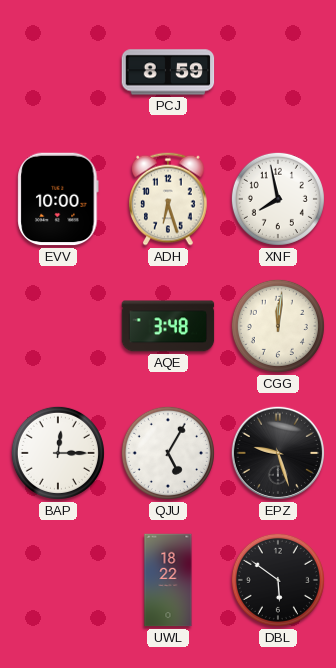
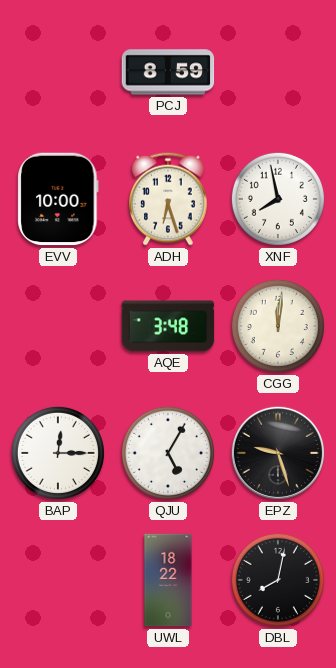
DBL: 5:51 -> 8:02
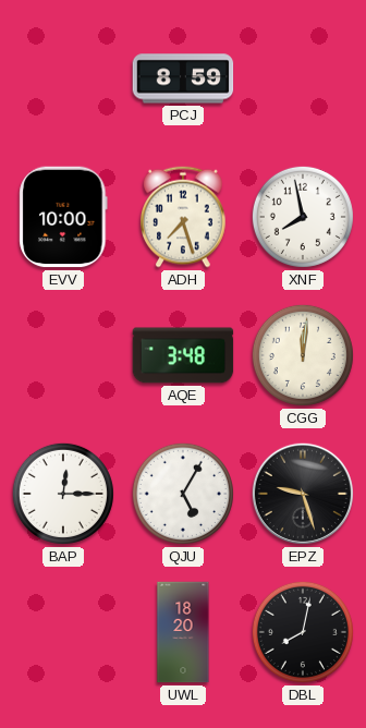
ADH: 6:27 -> 7:27
UWL: 18:22 -> 18:20
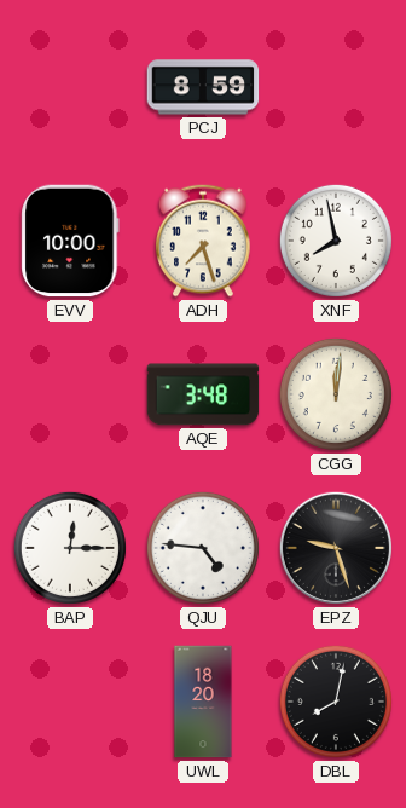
QJU: 5:05 -> 4:46
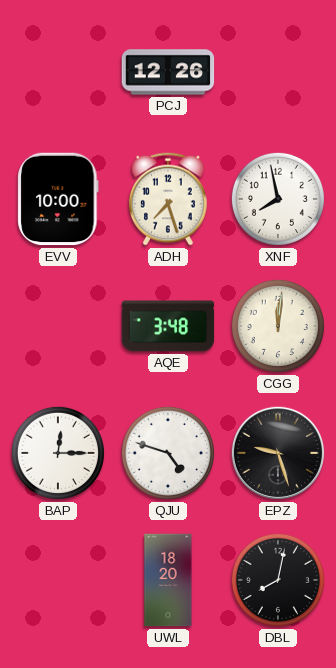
PCJ: 8:59 -> 12:26
QJU: 4:46 -> 4:48
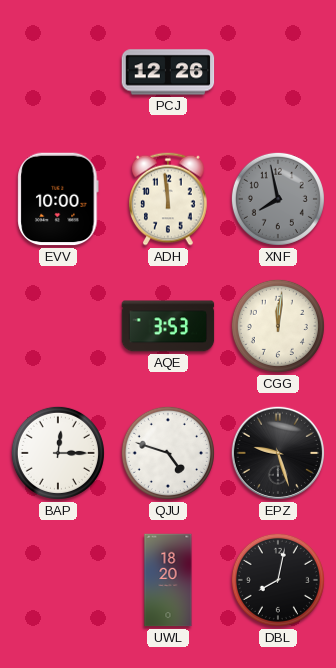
ADH: 7:27 -> 11:59
XNF dial: white -> grey
AQE: 3:48 -> 3:53
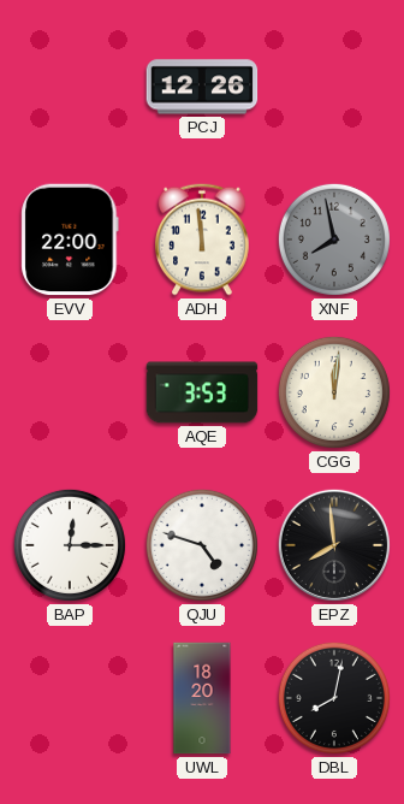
EVV: 10:00 -> 22:00
EPZ: 9:27 -> 7:59
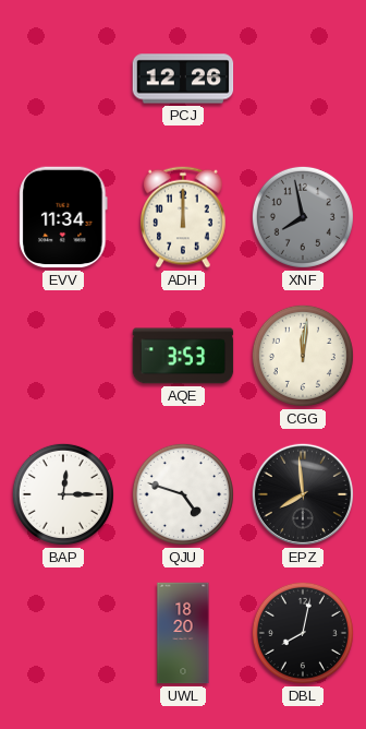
EVV: 22:00 -> 11:34
ADH: 11:59 -> 12:00
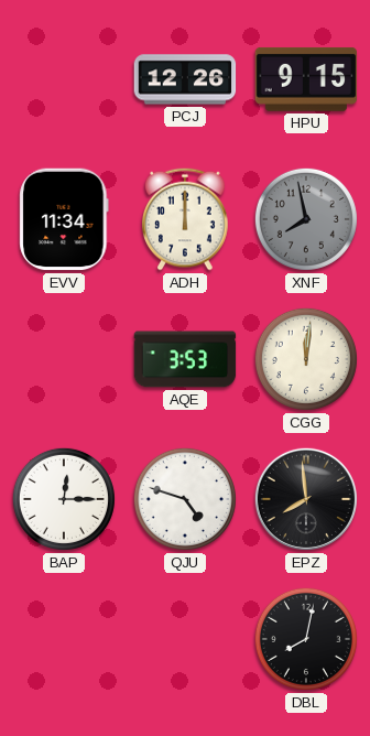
HPU: none -> 9:15
UWL: 18:20 -> none
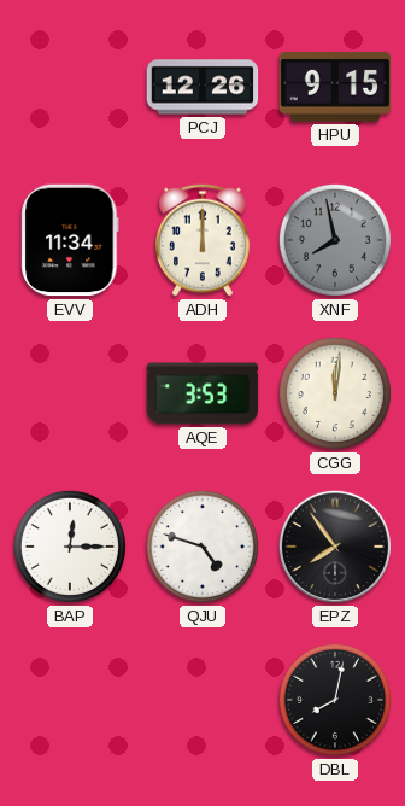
EPZ: 7:59 -> 7:54
